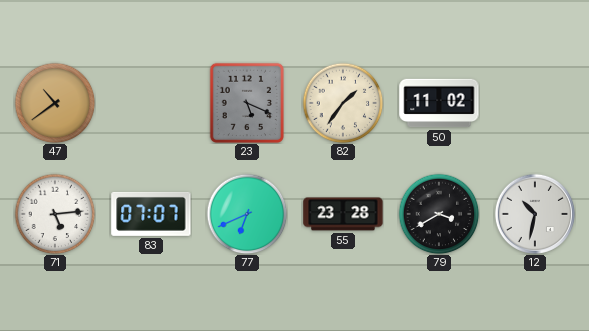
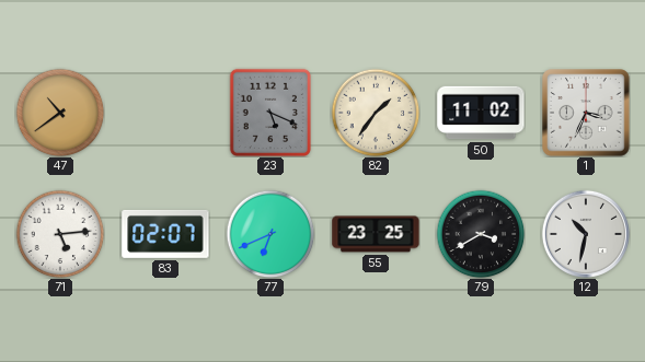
1: none -> 3:34
83: 07:07 -> 02:07
55: 23:28 -> 23:25
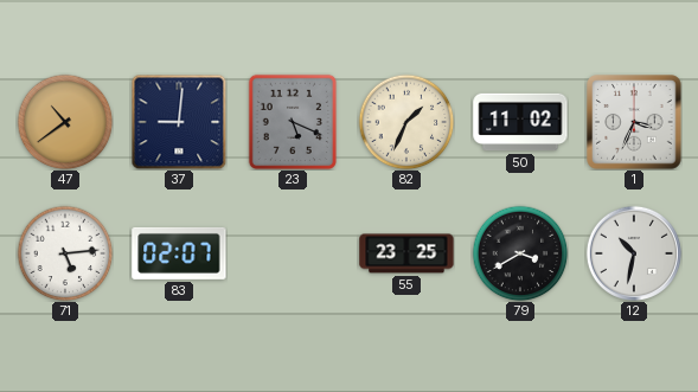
37: none -> 9:01
82: 1:36 -> 1:34
77: 6:41 -> none
